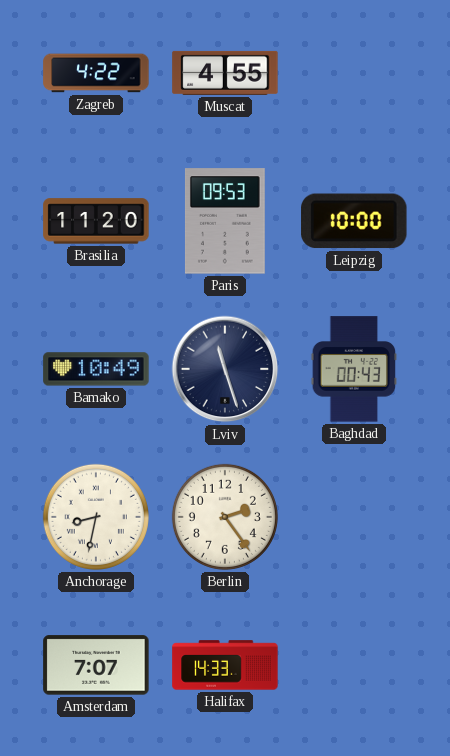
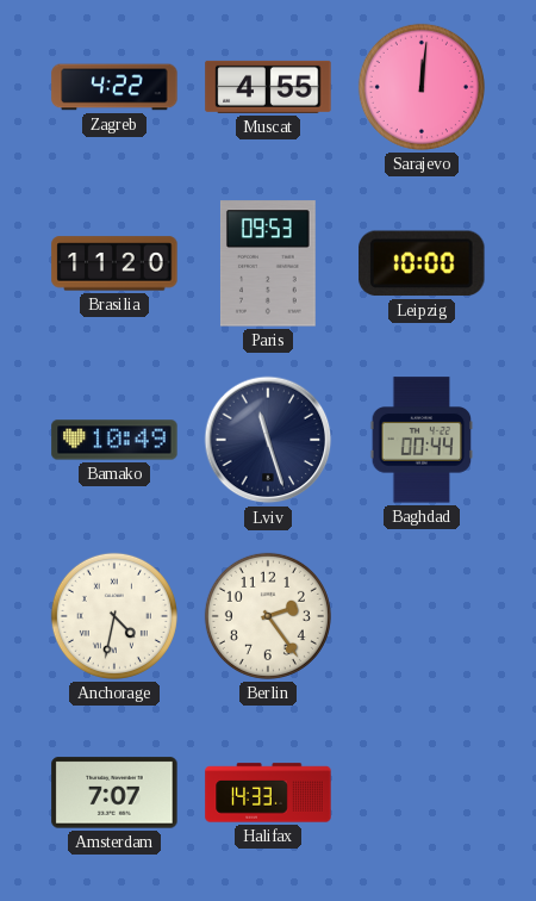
Sarajevo: none -> 12:01
Baghdad: 00:43 -> 00:44
Anchorage: 8:32 -> 4:32
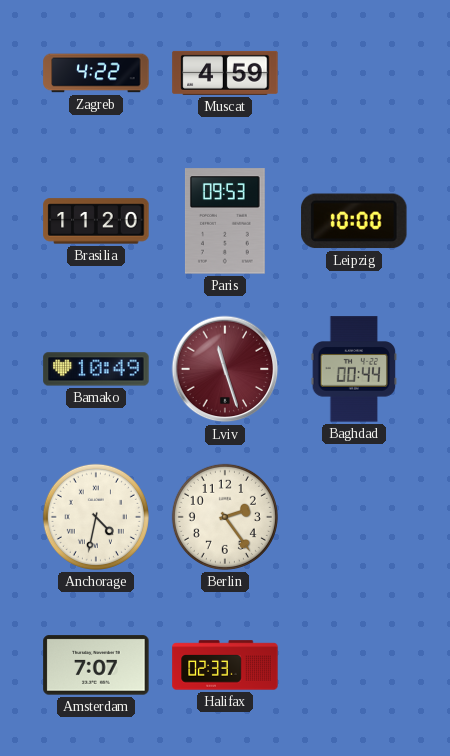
Muscat: 4:55 -> 4:59
Sarajevo: 12:01 -> none
Lviv dial: navy -> burgundy
Halifax: 14:33 -> 02:33
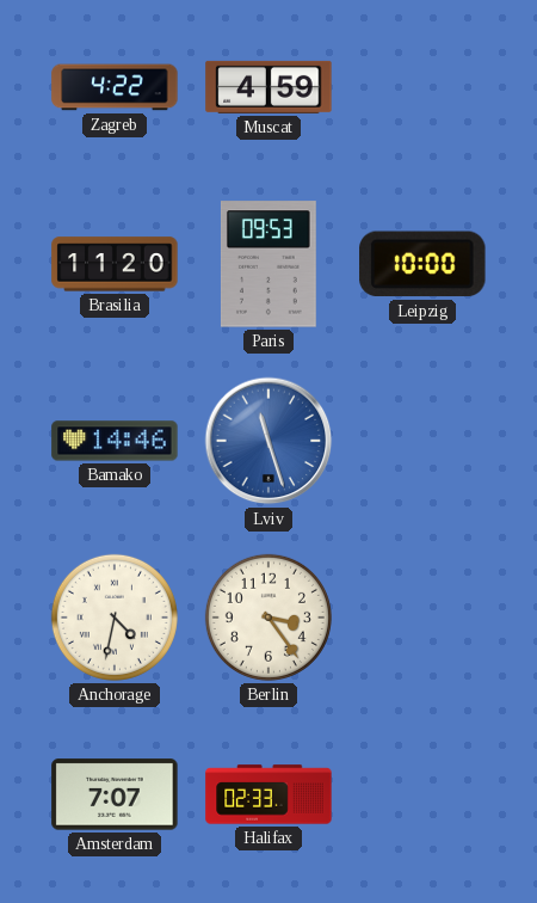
Bamako: 10:49 -> 14:46
Lviv dial: burgundy -> blue
Baghdad: 00:44 -> none
Berlin: 2:24 -> 3:24
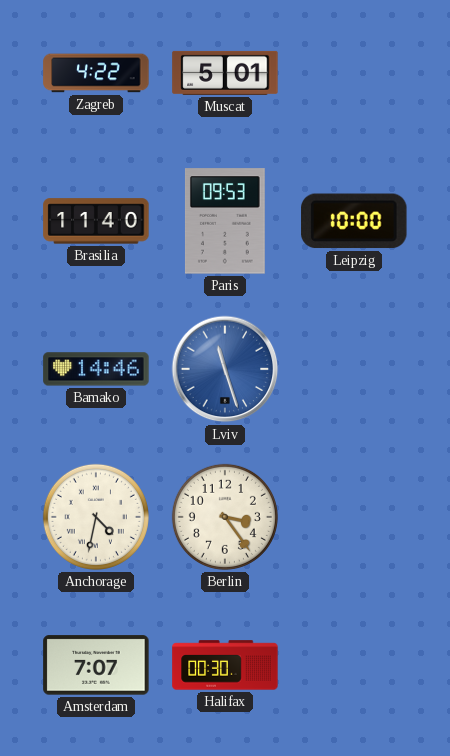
Muscat: 4:59 -> 5:01
Brasilia: 11:20 -> 11:40
Halifax: 02:33 -> 00:30
